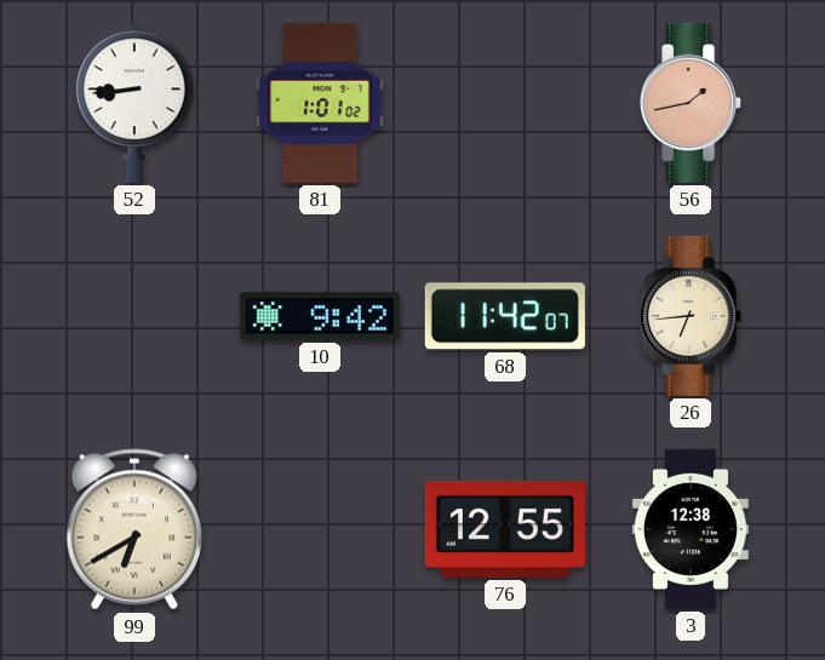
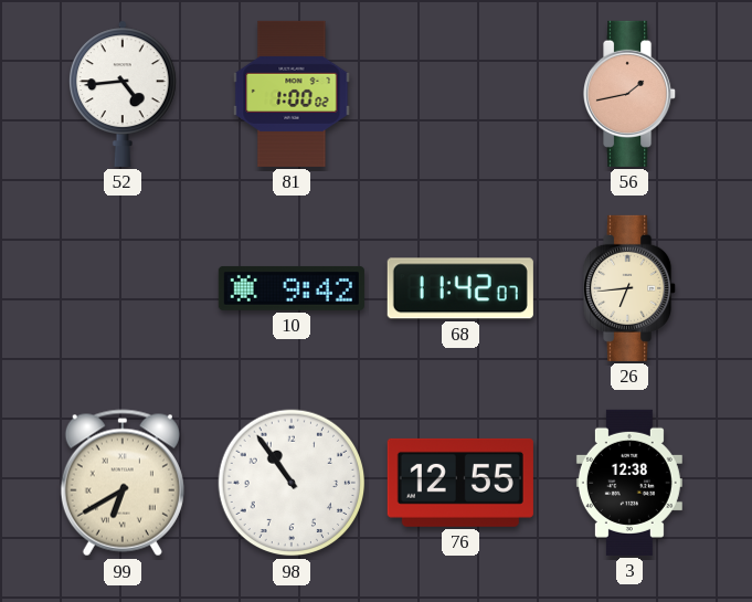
52: 8:44 -> 4:44
81: 1:01 -> 1:00
98: none -> 10:54
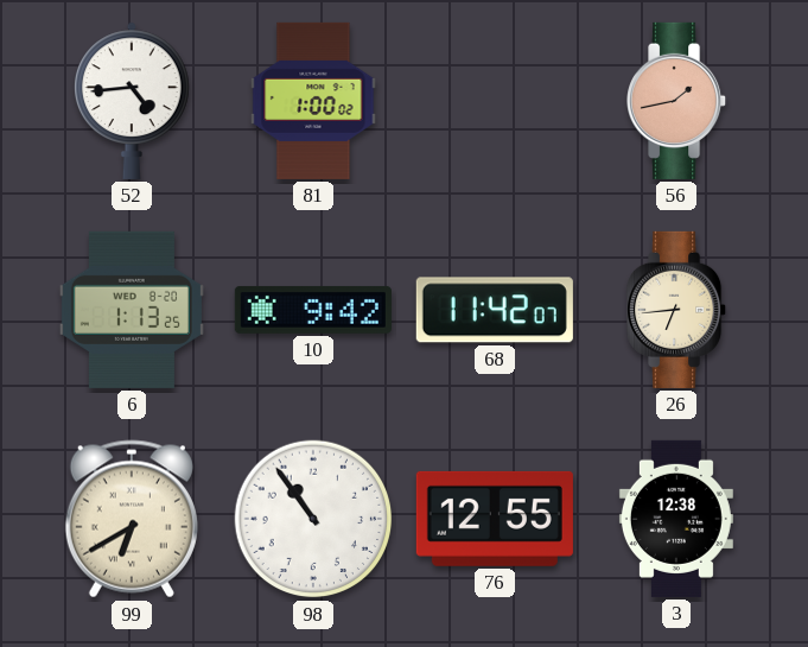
6: none -> 1:13
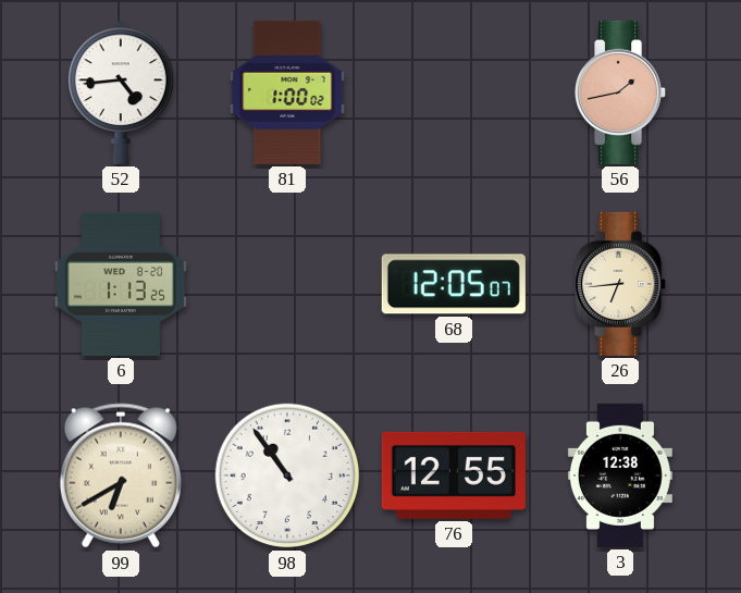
10: 9:42 -> none
68: 11:42 -> 12:05
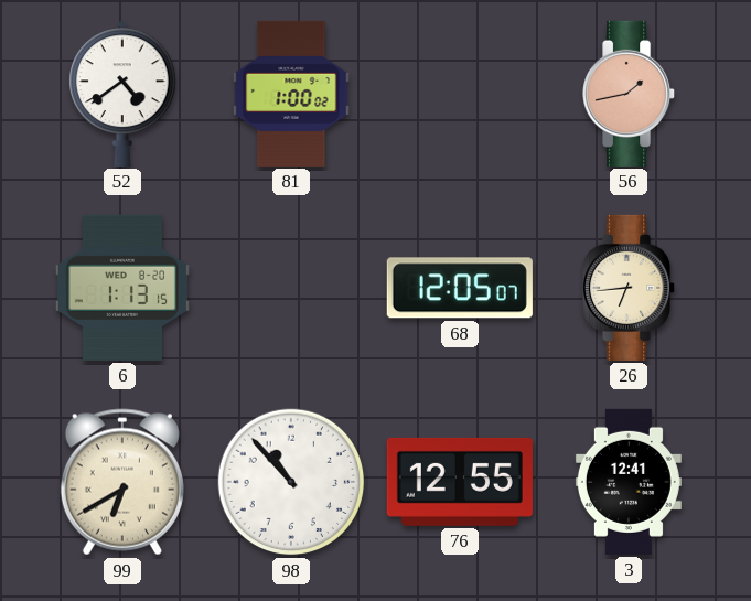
52: 4:44 -> 4:39
6: 1:13:25 -> 1:13:15
98: 10:54 -> 10:53
3: 12:38 -> 12:41
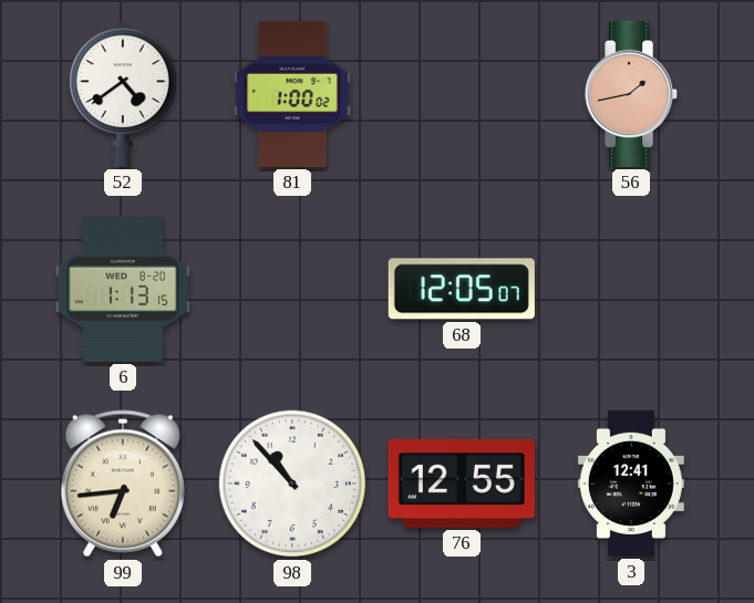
26: 6:44 -> none
99: 6:40 -> 6:44
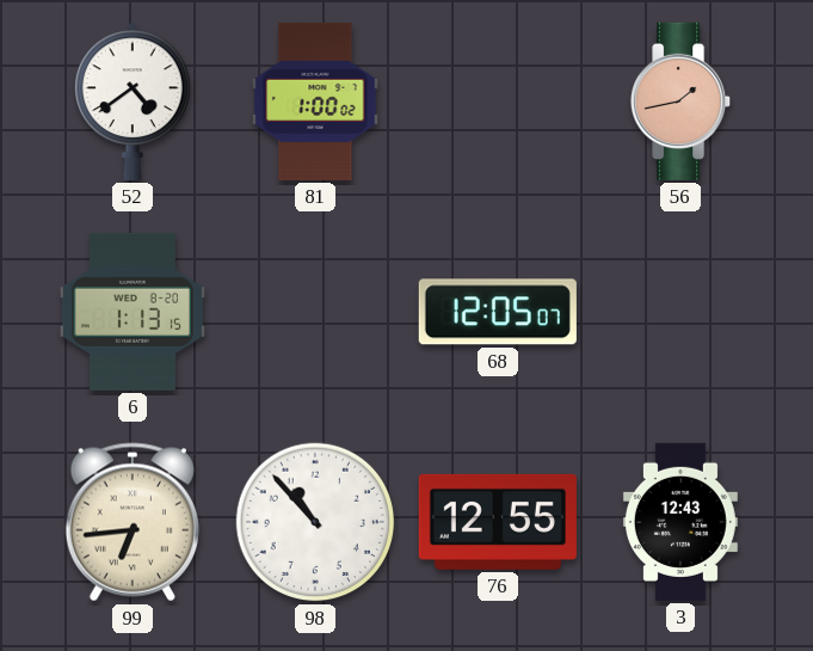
3: 12:41 -> 12:43
